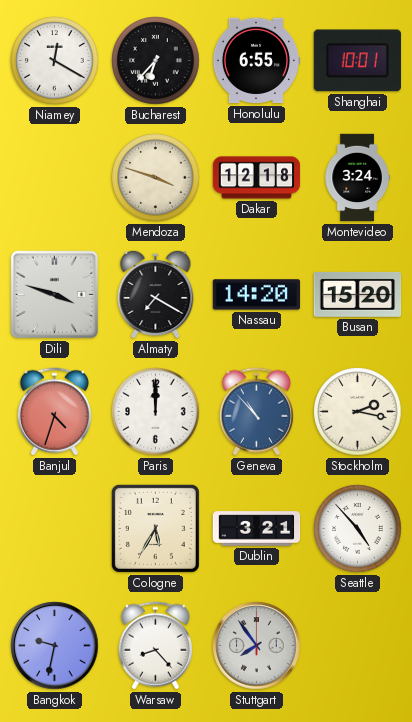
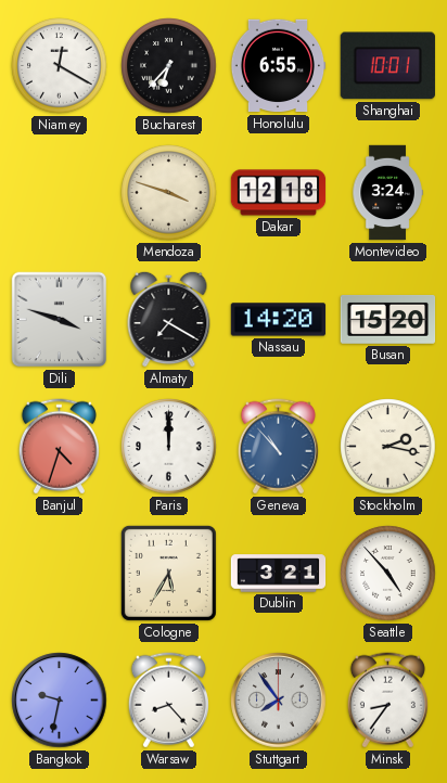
Minsk: none -> 8:36
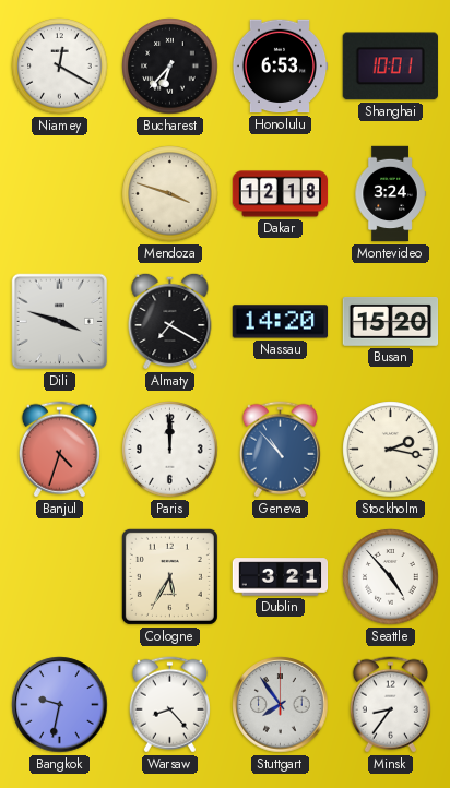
Honolulu: 6:55 -> 6:53
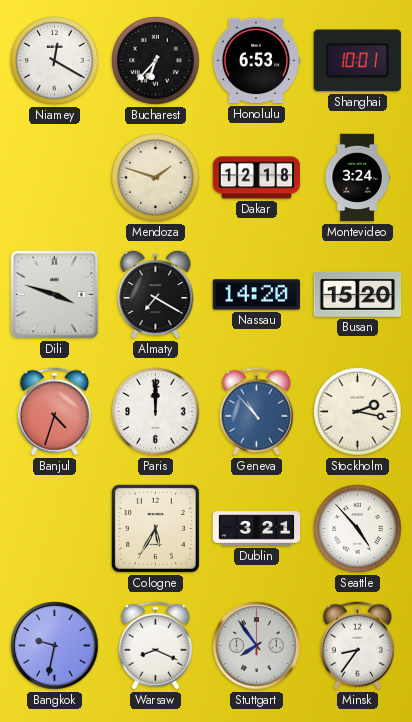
Mendoza: 3:48 -> 1:48
Warsaw: 8:23 -> 8:19
